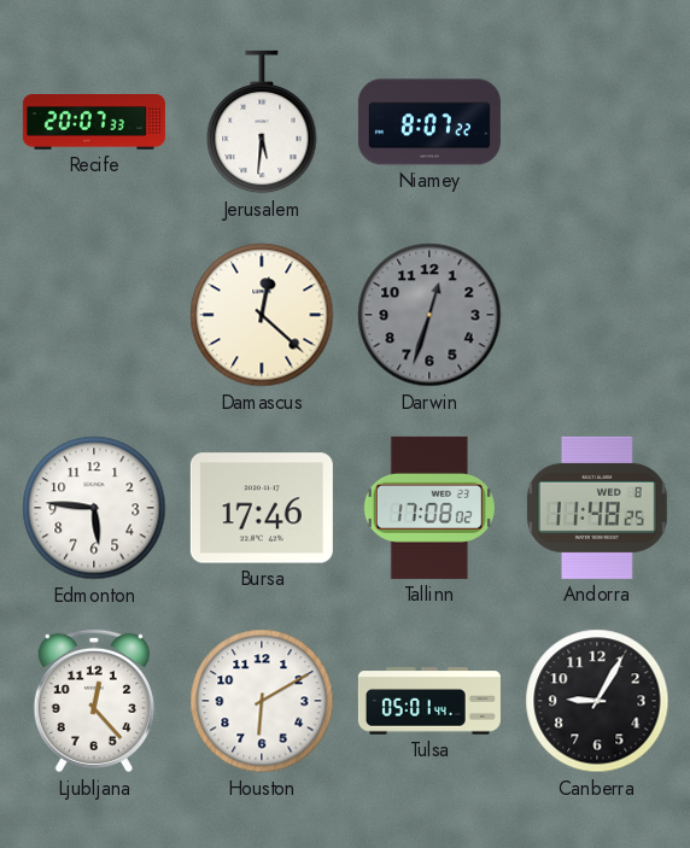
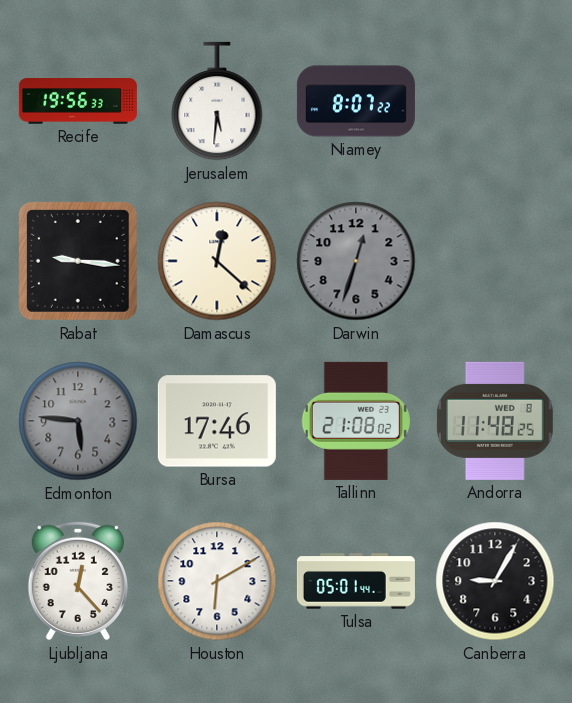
Recife: 20:07 -> 19:56
Rabat: none -> 9:16
Edmonton dial: white -> grey
Tallinn: 17:08 -> 21:08
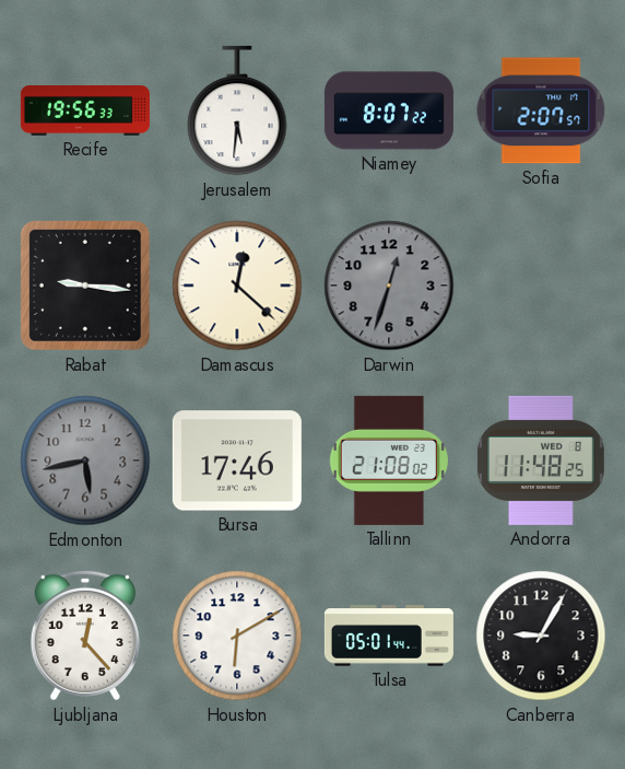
Sofia: none -> 2:07
Edmonton: 5:46 -> 5:43
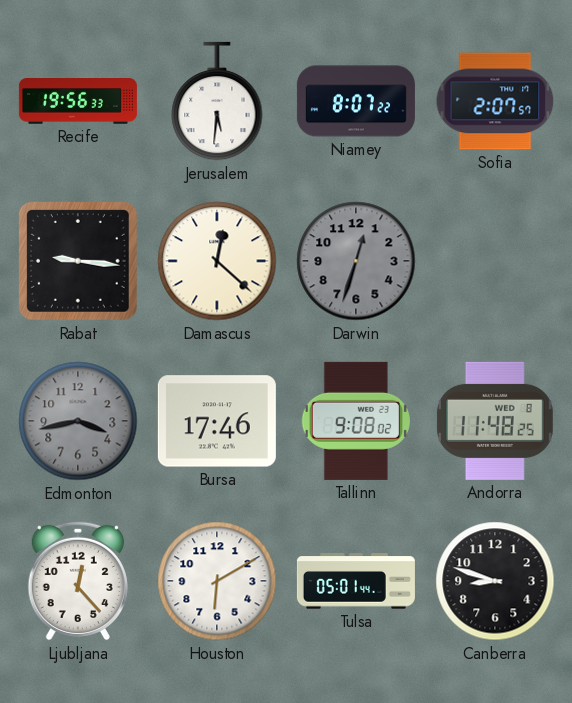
Edmonton: 5:43 -> 3:43
Tallinn: 21:08 -> 9:08
Canberra: 9:05 -> 8:48
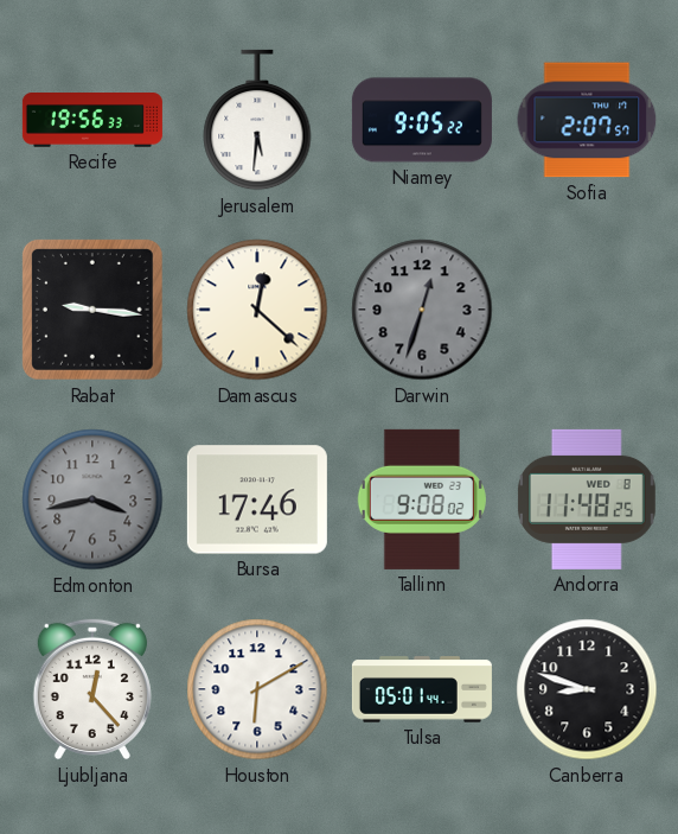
Niamey: 8:07 -> 9:05
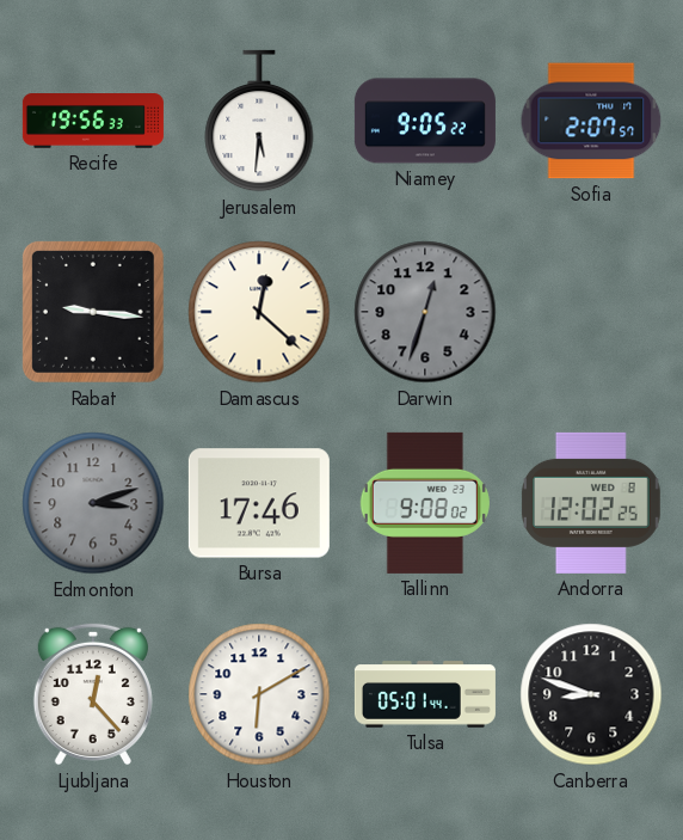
Edmonton: 3:43 -> 3:12
Andorra: 11:48 -> 12:02
